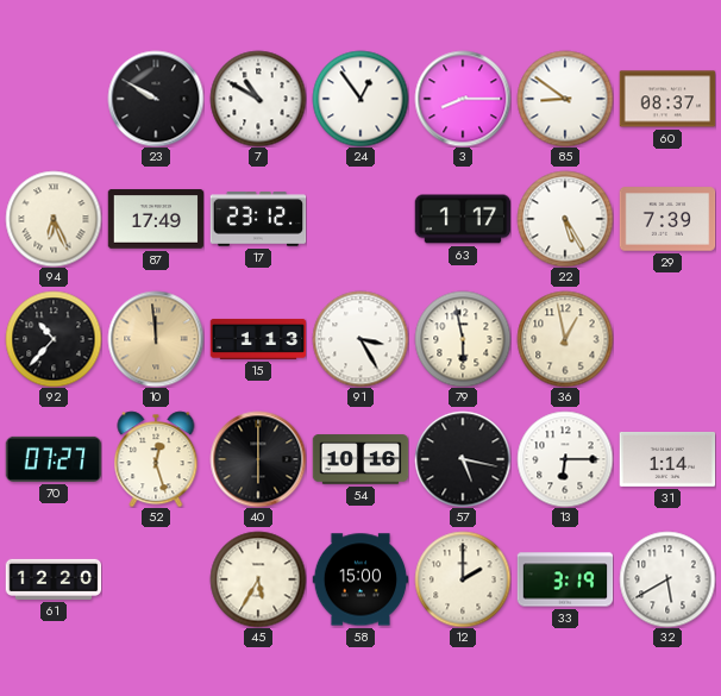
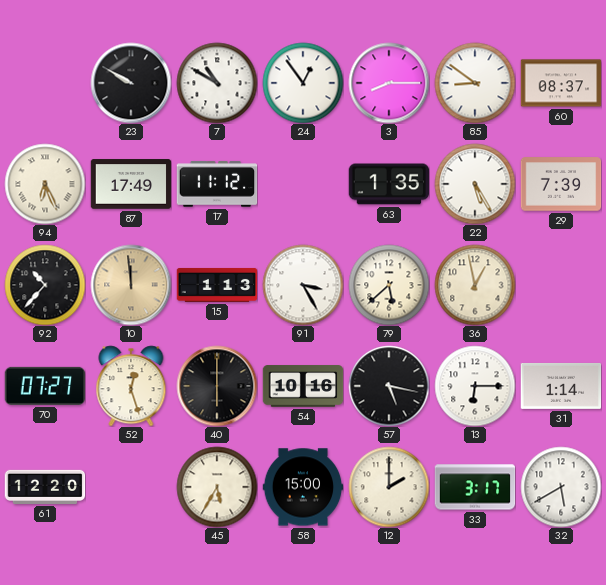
17: 23:12 -> 11:12
63: 1:17 -> 1:35
79: 5:58 -> 5:38
33: 3:19 -> 3:17
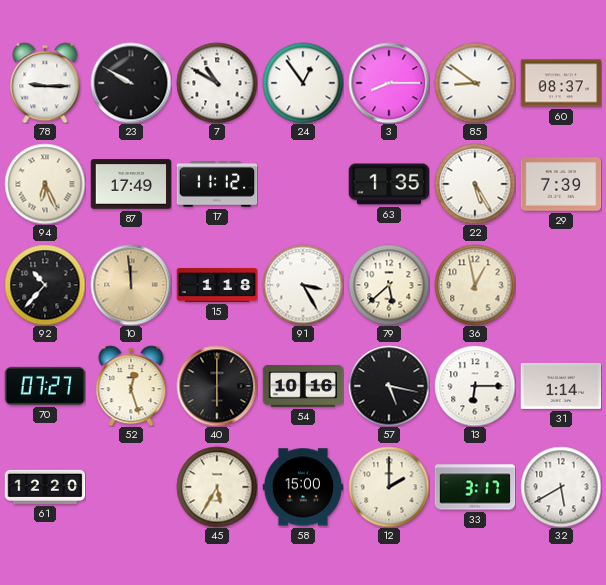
78: none -> 9:15
15: 1:13 -> 1:18
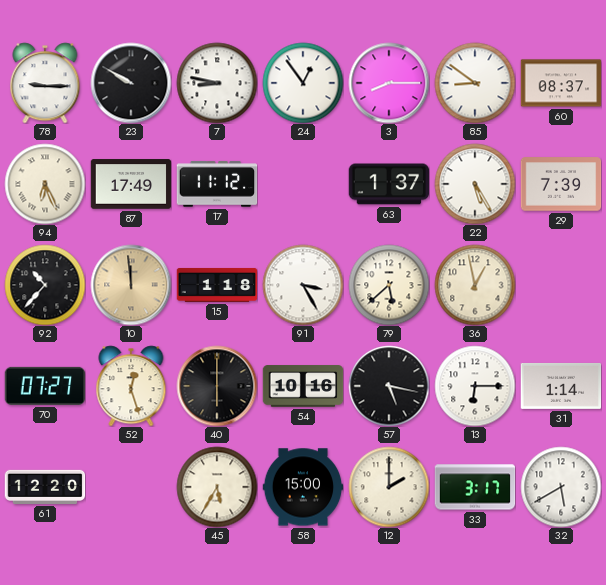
7: 10:50 -> 8:47
63: 1:35 -> 1:37
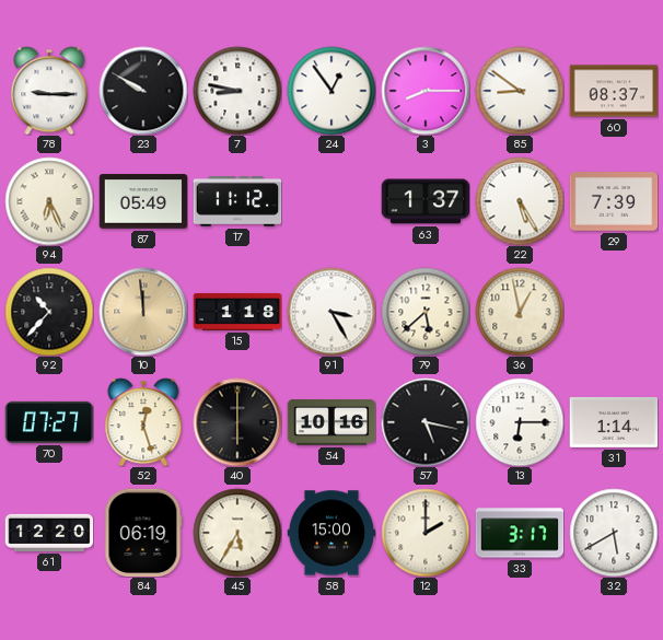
87: 17:49 -> 05:49
84: none -> 06:19
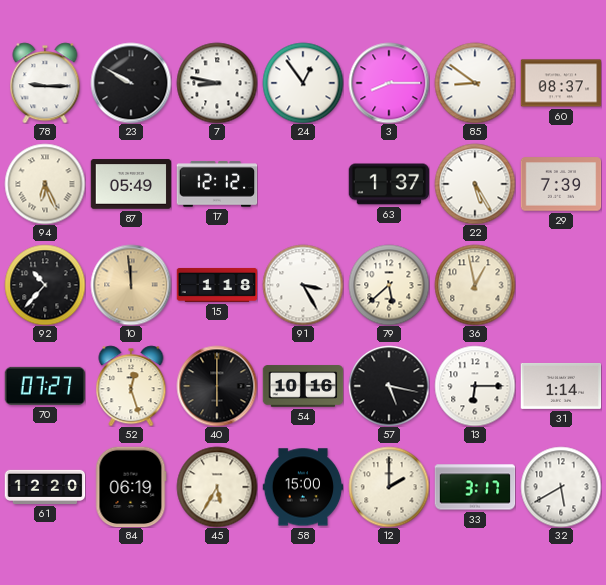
17: 11:12 -> 12:12
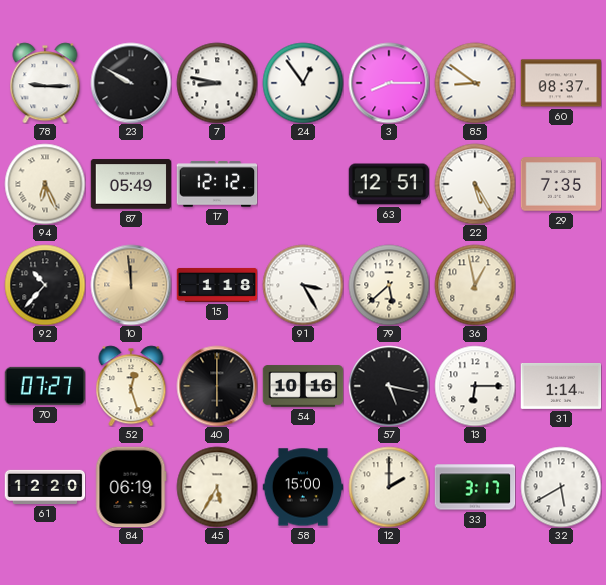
63: 1:37 -> 12:51
29: 7:39 -> 7:35
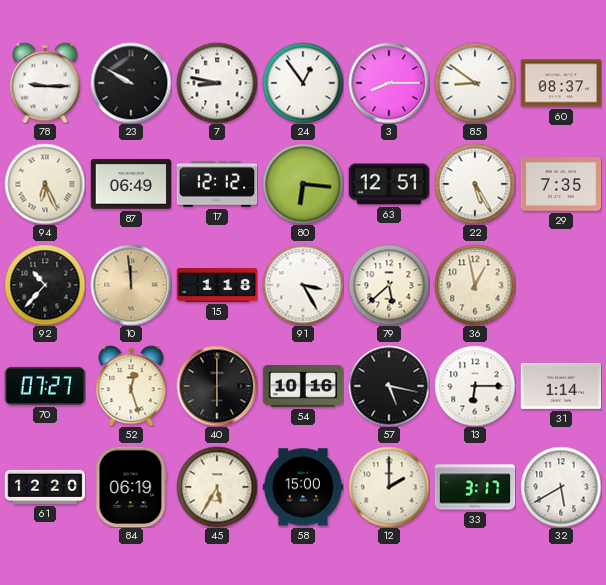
87: 05:49 -> 06:49
80: none -> 6:16
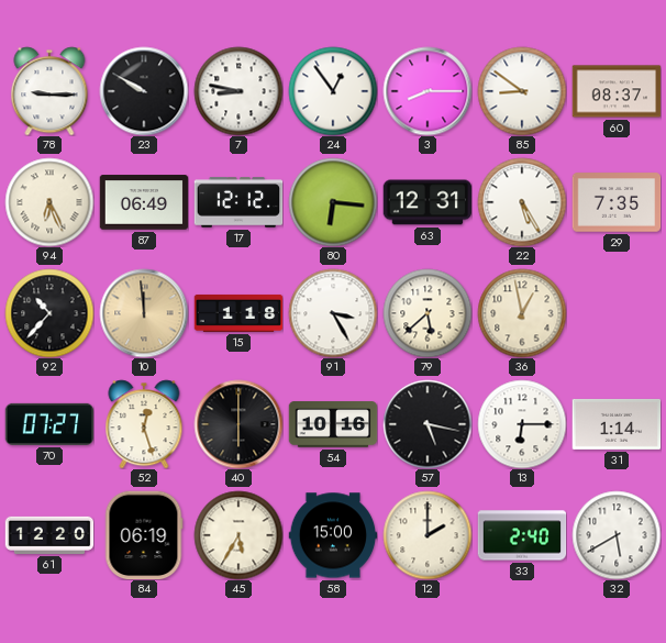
63: 12:51 -> 12:31
33: 3:17 -> 2:40
